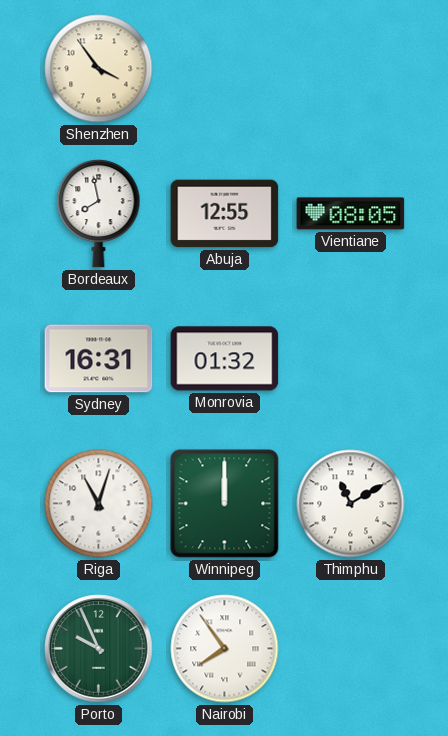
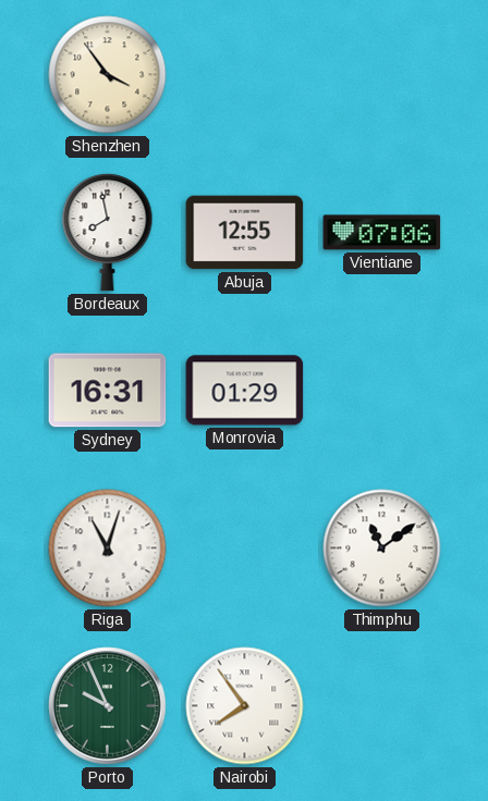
Vientiane: 08:05 -> 07:06
Monrovia: 01:32 -> 01:29
Winnipeg: 12:00 -> none
Thimphu: 11:10 -> 11:09
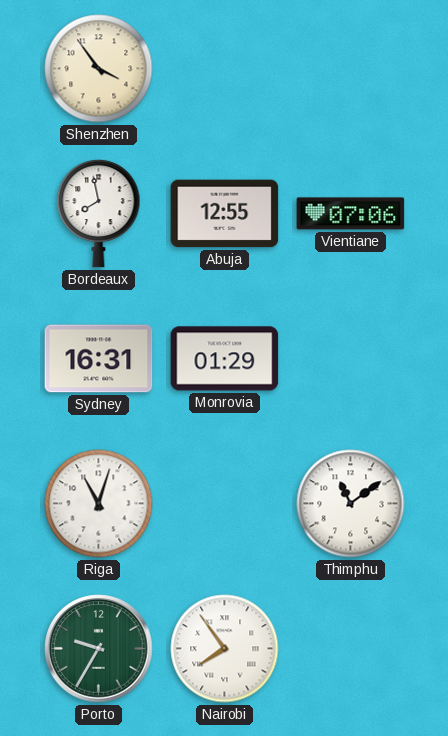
Porto: 9:56 -> 9:35
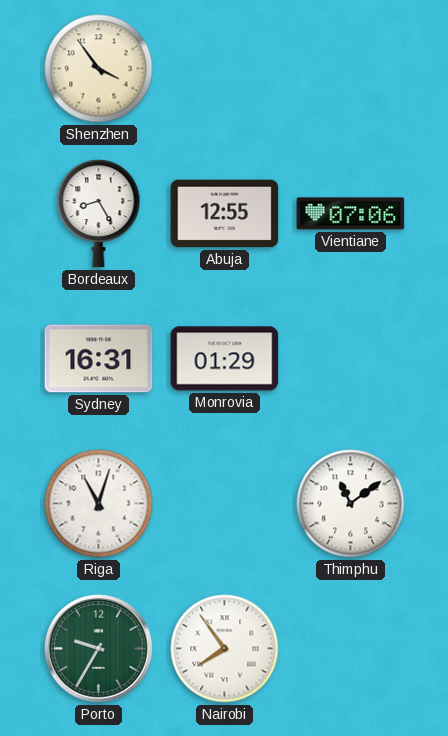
Bordeaux: 7:58 -> 8:25
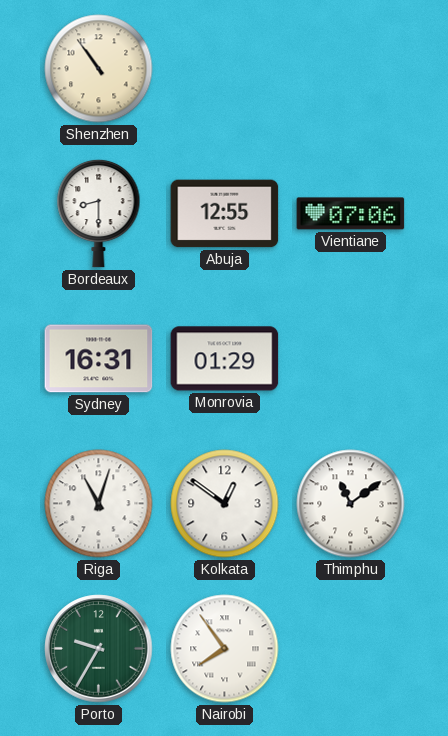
Shenzhen: 3:54 -> 10:54
Bordeaux: 8:25 -> 8:30
Kolkata: none -> 12:51
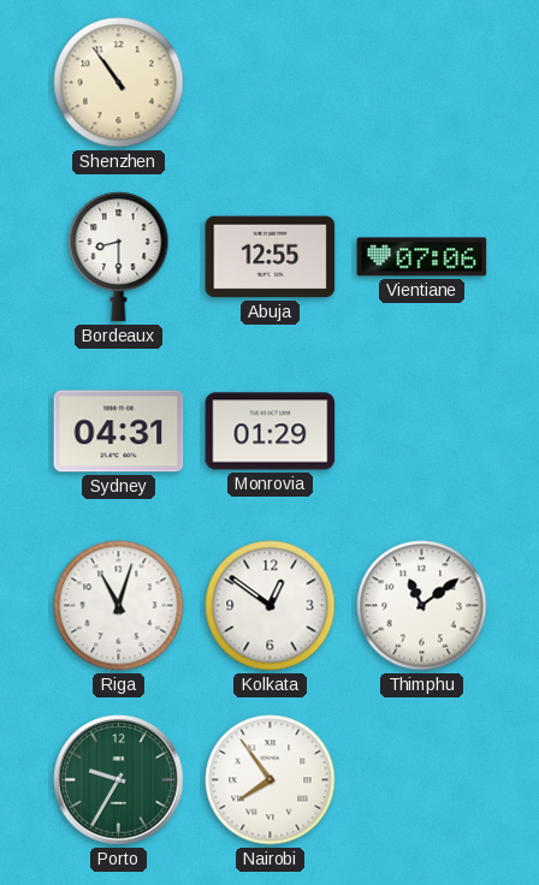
Sydney: 16:31 -> 04:31
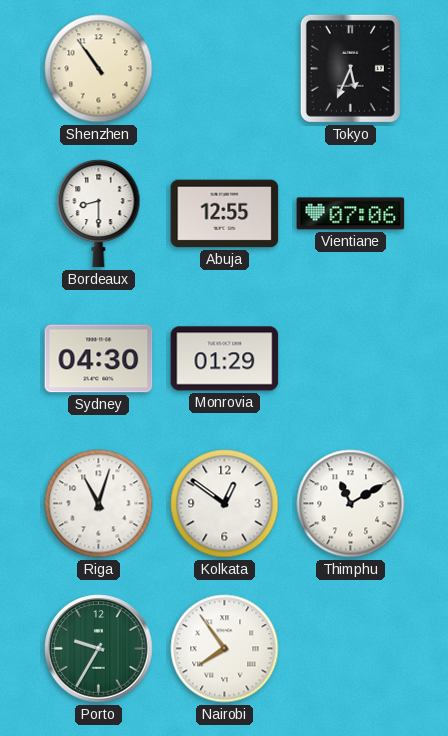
Tokyo: none -> 5:34
Sydney: 04:31 -> 04:30
Thimphu: 11:09 -> 11:10
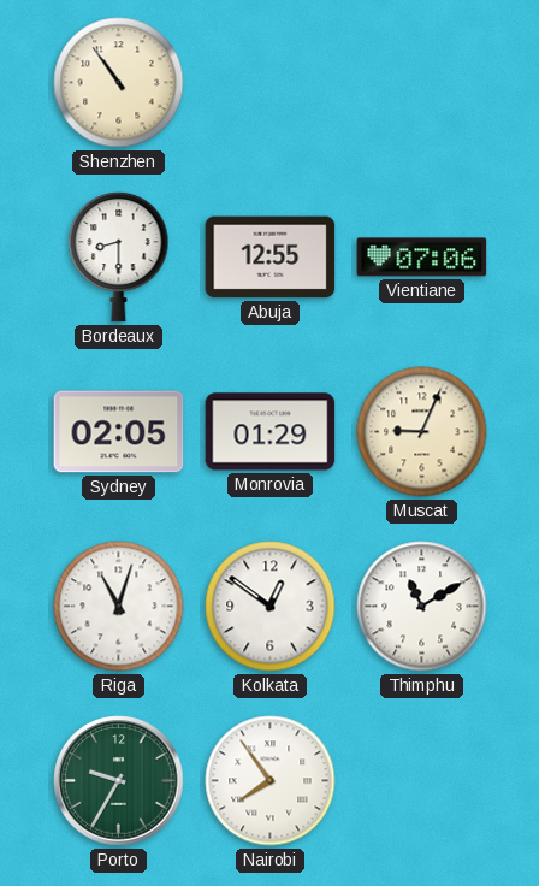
Tokyo: 5:34 -> none
Sydney: 04:30 -> 02:05
Muscat: none -> 9:04
